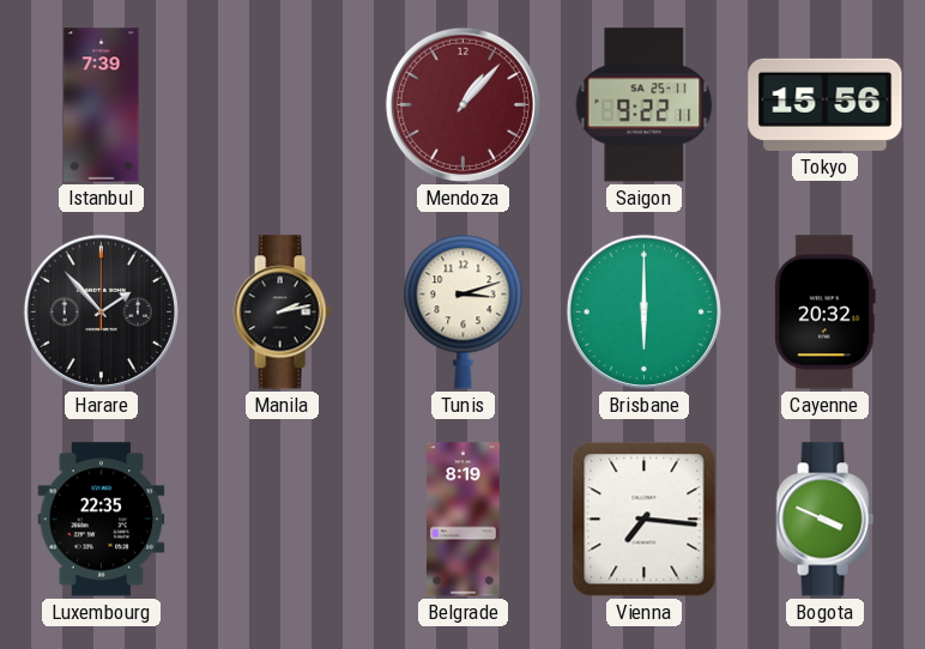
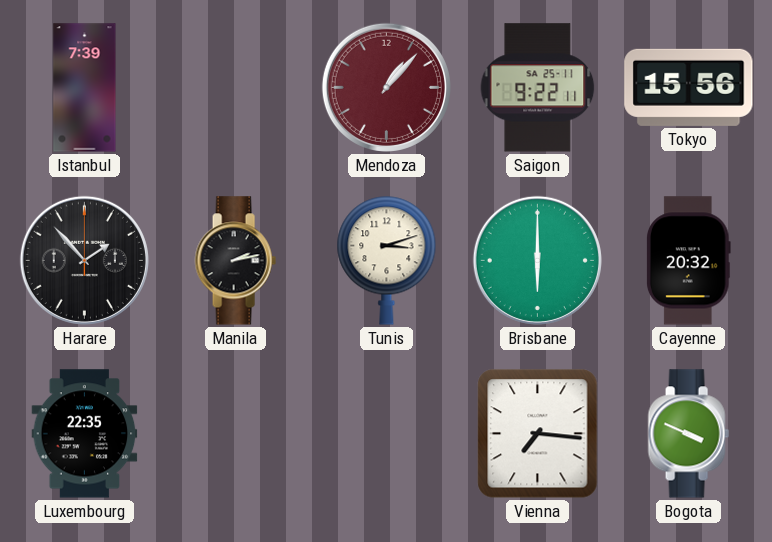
Belgrade: 8:19 -> none
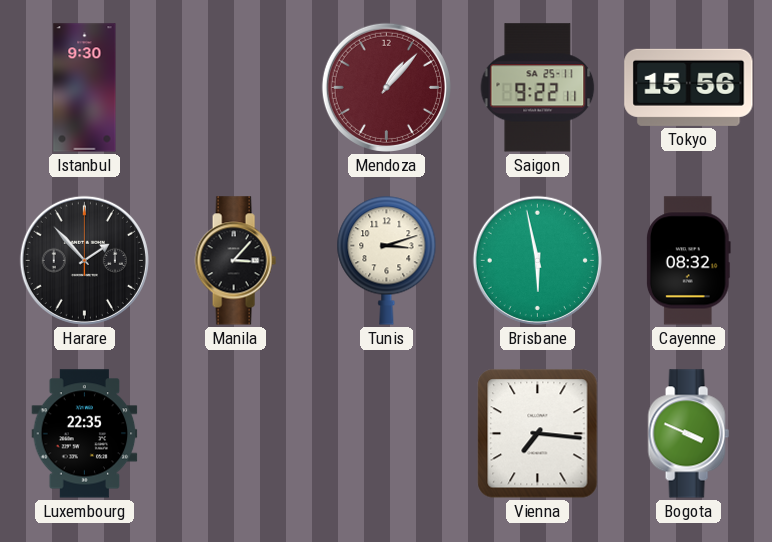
Istanbul: 7:39 -> 9:30
Manila: 2:13 -> 3:07
Brisbane: 6:00 -> 5:58
Cayenne: 20:32 -> 08:32
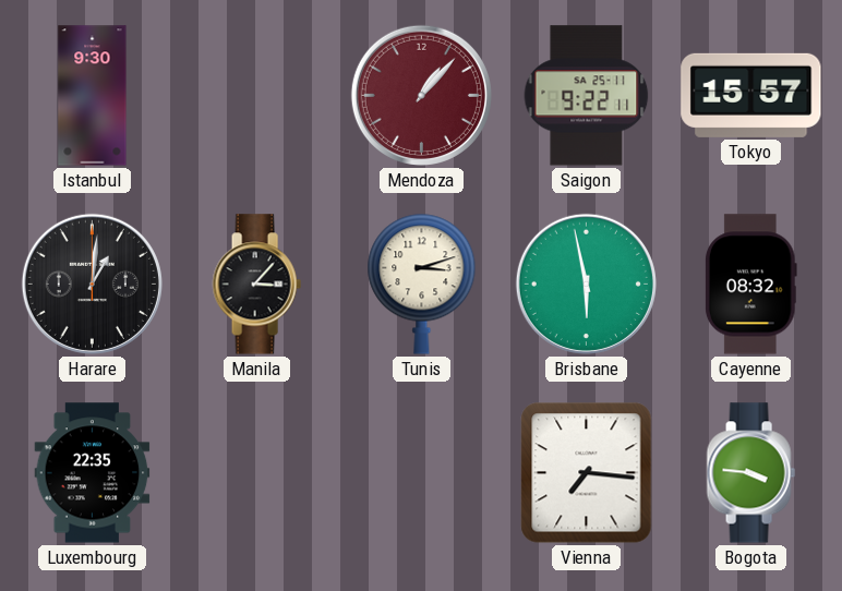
Tokyo: 15:56 -> 15:57
Harare: 1:53 -> 1:01
Bogota: 3:49 -> 3:46
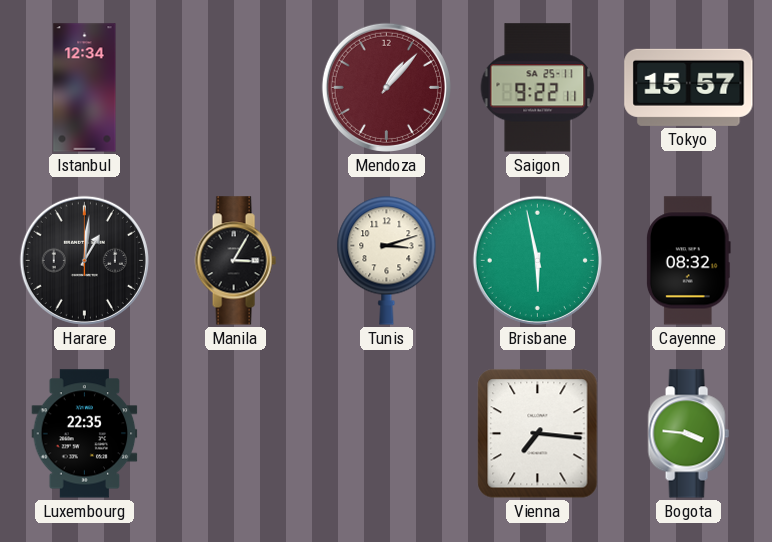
Istanbul: 9:30 -> 12:34
Manila: 3:07 -> 3:05
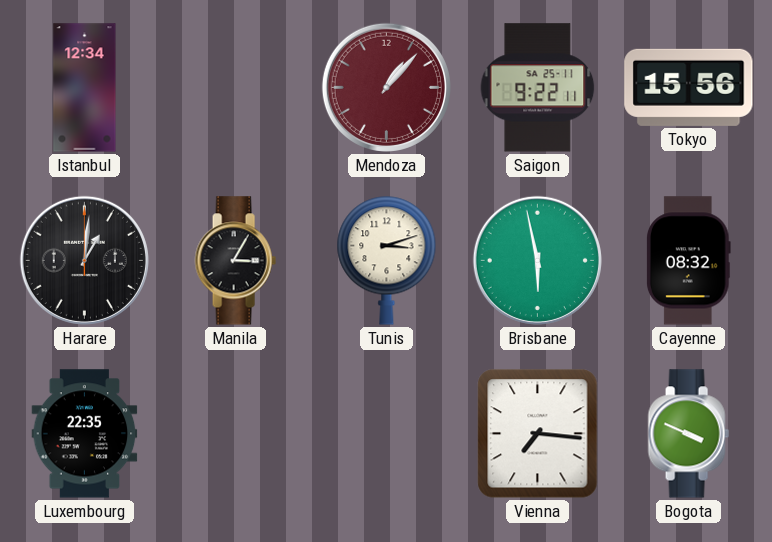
Tokyo: 15:57 -> 15:56
Bogota: 3:46 -> 3:49
